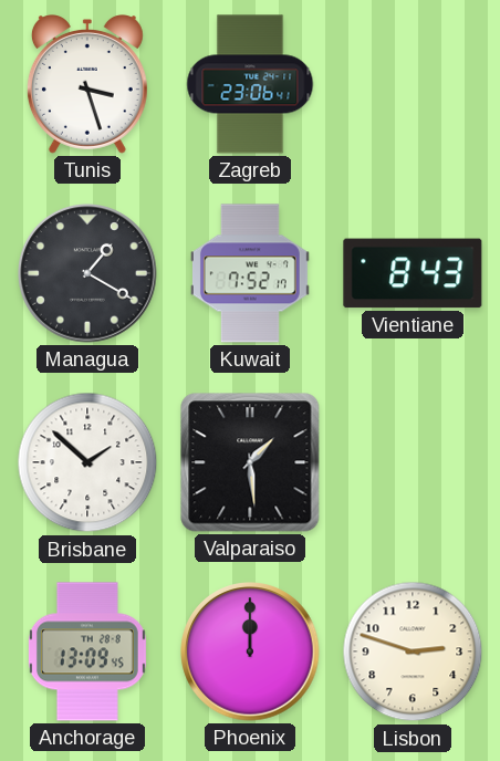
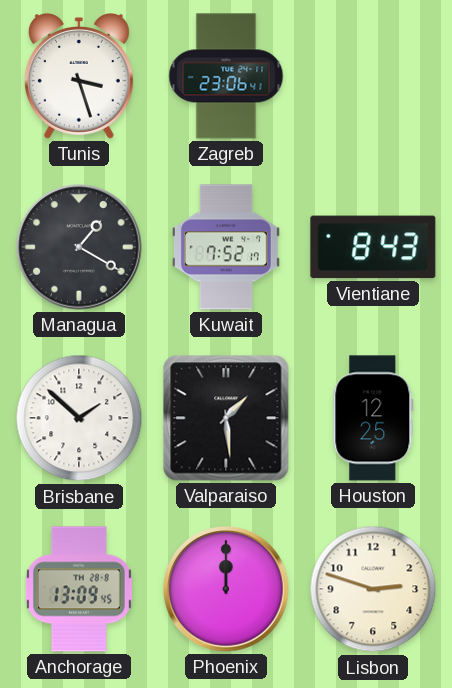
Houston: none -> 12:25
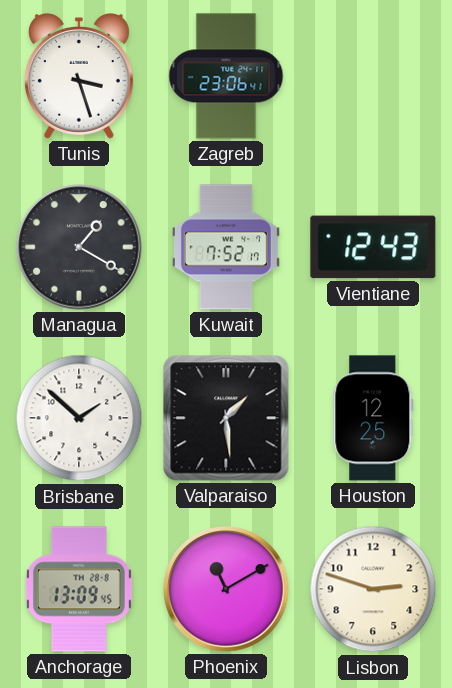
Vientiane: 8:43 -> 12:43
Phoenix: 12:00 -> 11:10
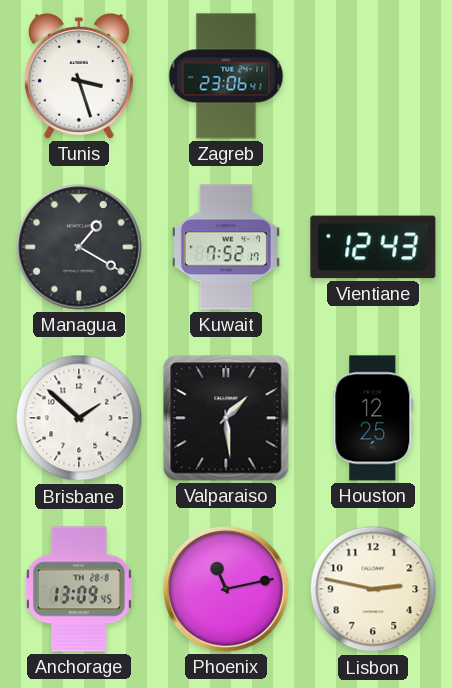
Phoenix: 11:10 -> 11:13
Lisbon: 2:48 -> 2:47
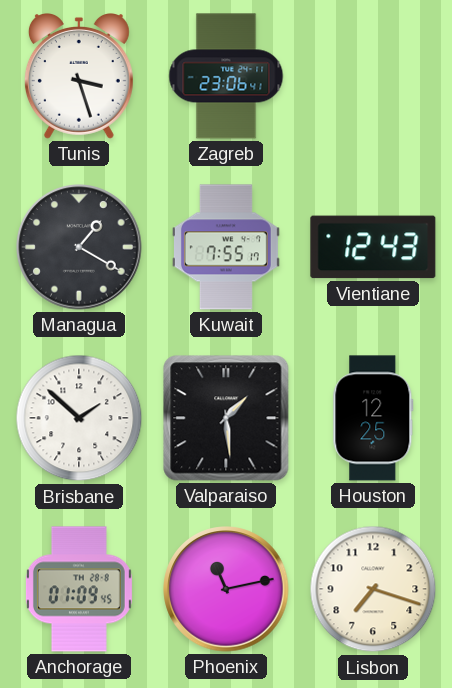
Kuwait: 7:52 -> 7:55
Anchorage: 13:09 -> 01:09
Lisbon: 2:47 -> 7:18
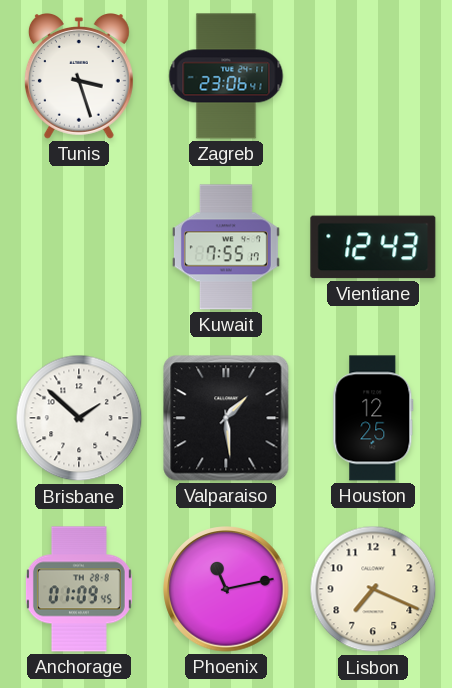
Managua: 1:20 -> none
Lisbon: 7:18 -> 7:19
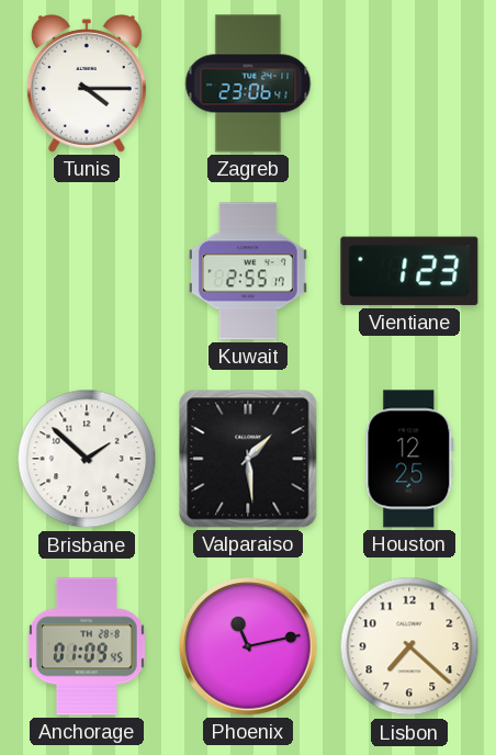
Tunis: 3:27 -> 4:15
Kuwait: 7:55 -> 2:55
Vientiane: 12:43 -> 1:23
Lisbon: 7:19 -> 7:22
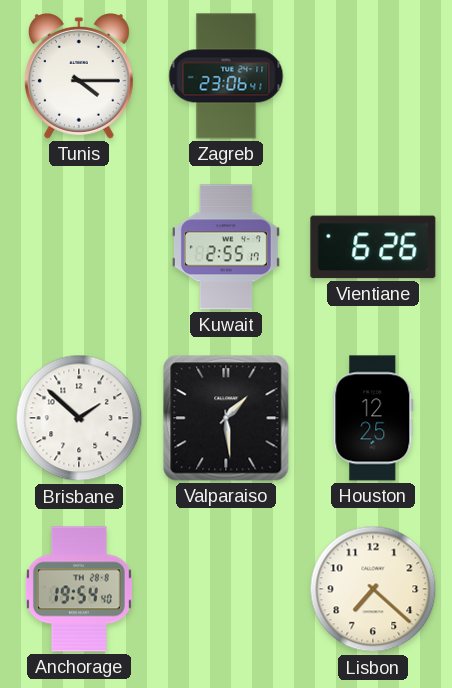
Vientiane: 1:23 -> 6:26
Anchorage: 01:09 -> 19:54
Phoenix: 11:13 -> none
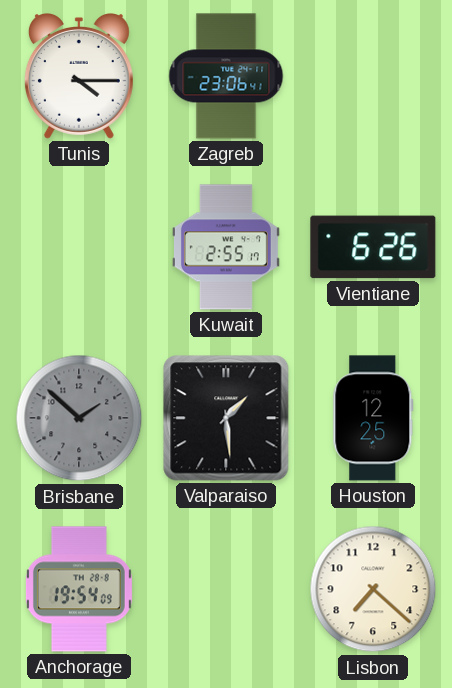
Brisbane dial: white -> grey
Anchorage: 19:54:40 -> 19:54:09
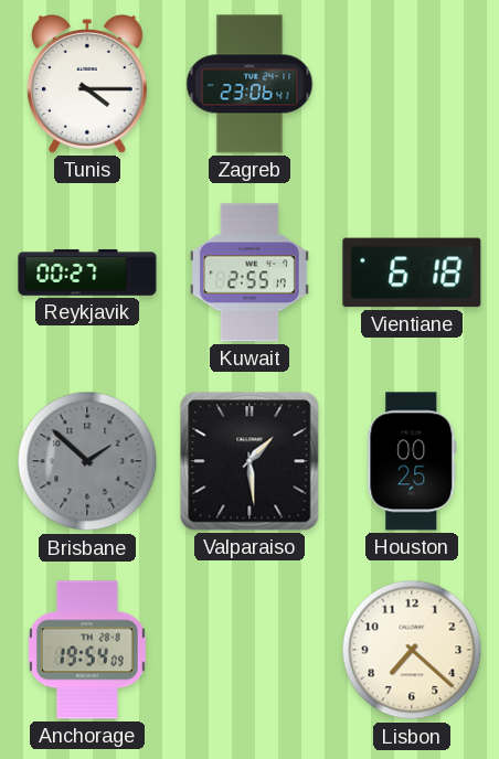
Reykjavik: none -> 00:27
Vientiane: 6:26 -> 6:18
Houston: 12:25 -> 00:25
